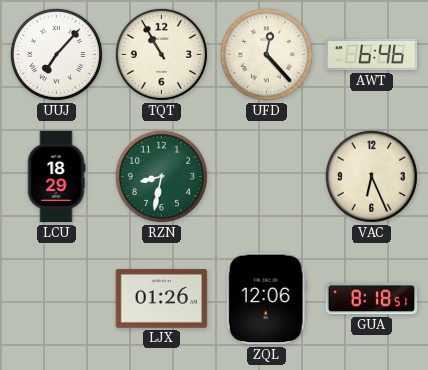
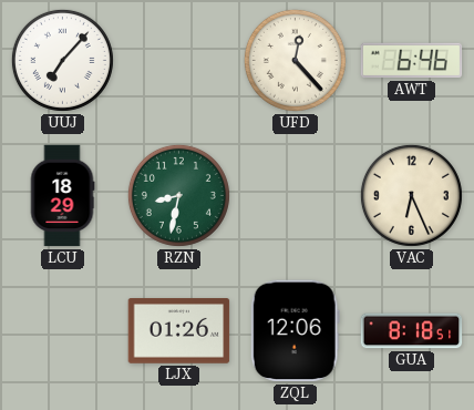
TQT: 10:55 -> none
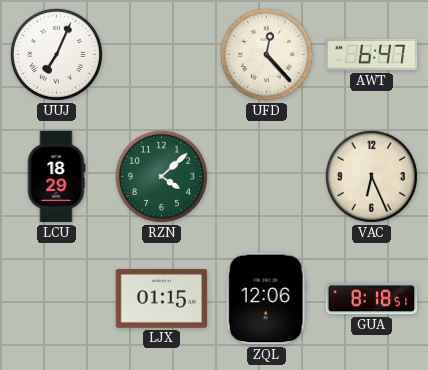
UUJ: 7:07 -> 7:04
AWT: 6:46 -> 6:47
RZN: 8:32 -> 4:08
LJX: 01:26 -> 01:15
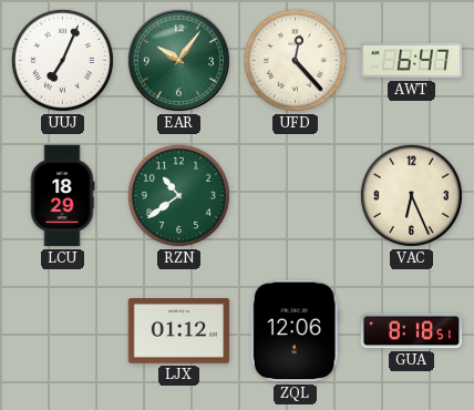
EAR: none -> 10:06
RZN: 4:08 -> 10:39
LJX: 01:15 -> 01:12
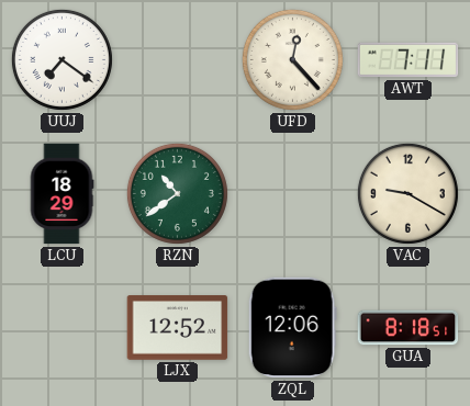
UUJ: 7:04 -> 7:21
EAR: 10:06 -> none
AWT: 6:47 -> 7:11
VAC: 6:26 -> 9:20
LJX: 01:12 -> 12:52
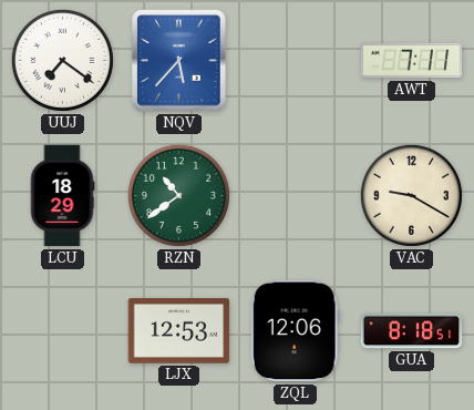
NQV: none -> 5:37
UFD: 12:23 -> none
LJX: 12:52 -> 12:53
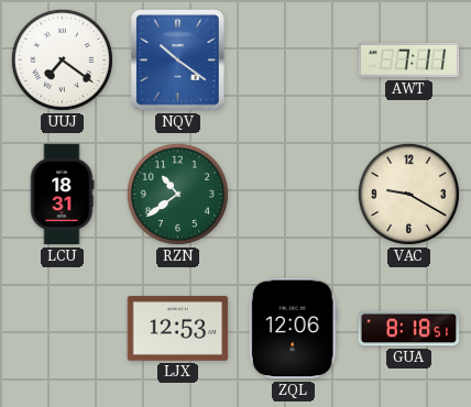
NQV: 5:37 -> 10:21
LCU: 18:29 -> 18:31
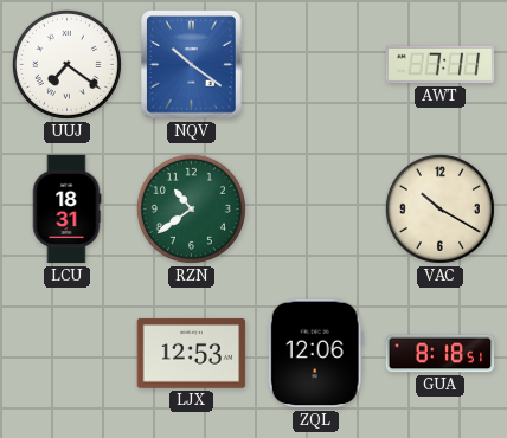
VAC: 9:20 -> 10:20
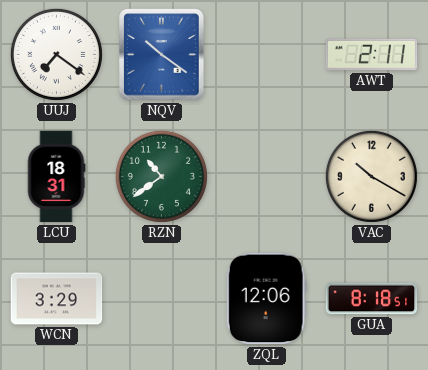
AWT: 7:11 -> 2:11
WCN: none -> 3:29
LJX: 12:53 -> none
